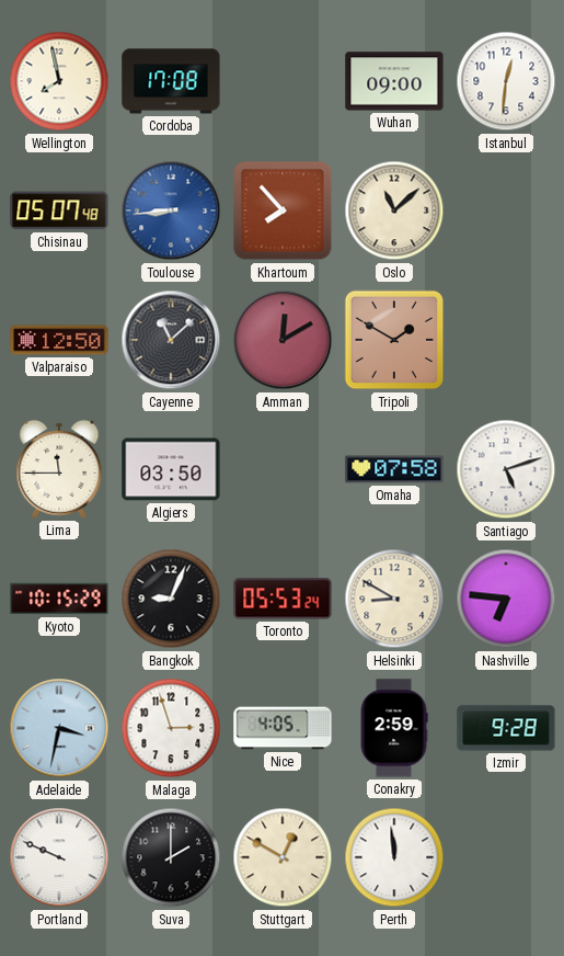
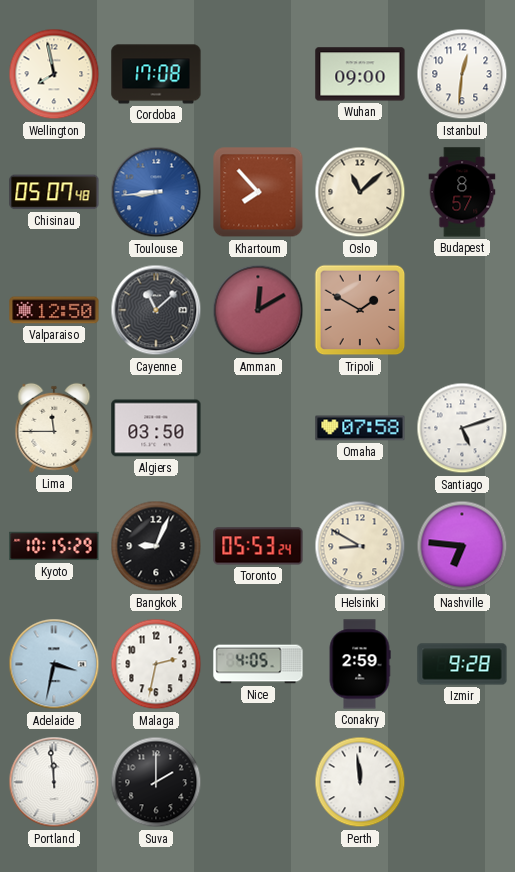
Budapest: none -> 8:57
Malaga: 2:57 -> 2:32
Portland: 9:49 -> 11:59
Stuttgart: 12:50 -> none
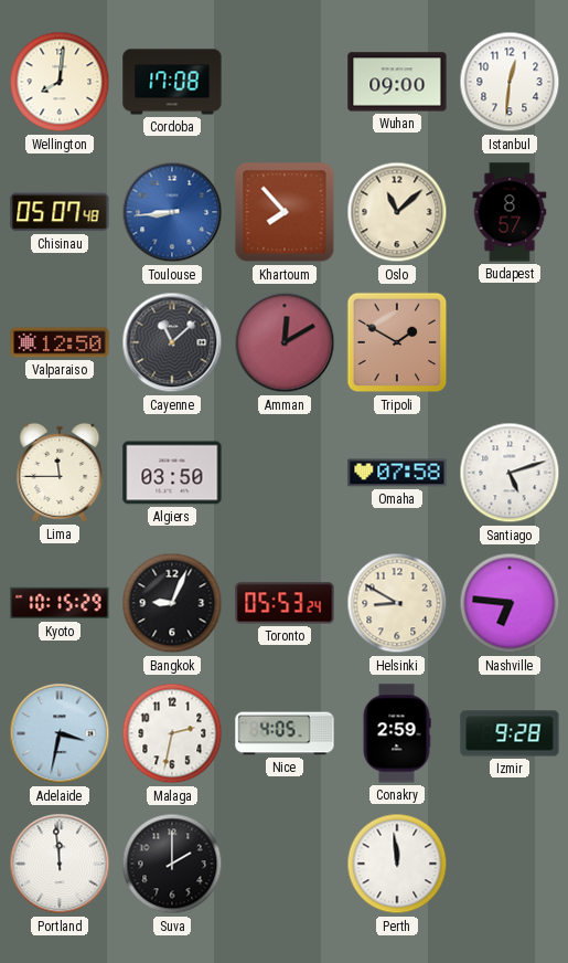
Wellington: 7:58 -> 8:01
